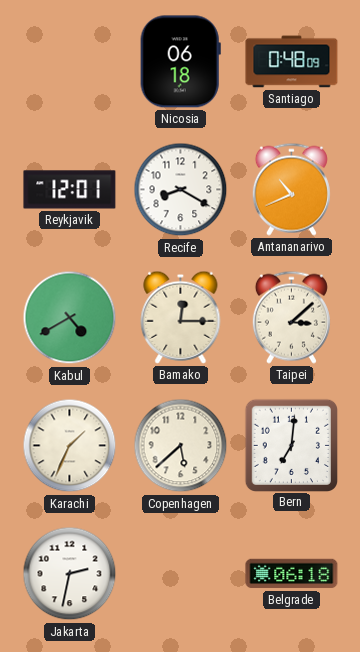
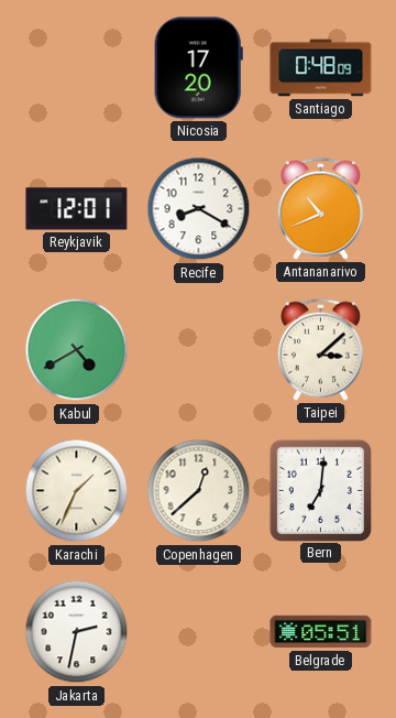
Nicosia: 06:18 -> 17:20
Bamako: 12:15 -> none
Copenhagen: 5:38 -> 12:38
Belgrade: 06:18 -> 05:51
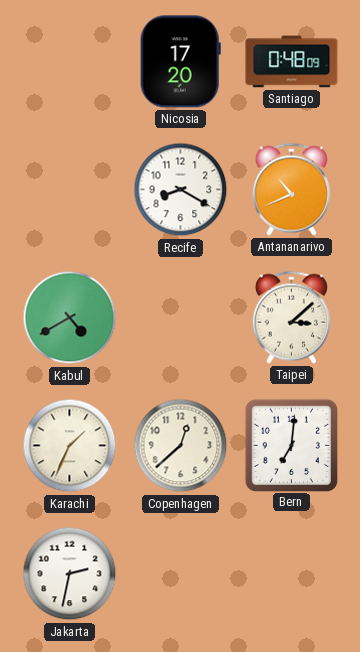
Reykjavik: 12:01 -> none
Belgrade: 05:51 -> none
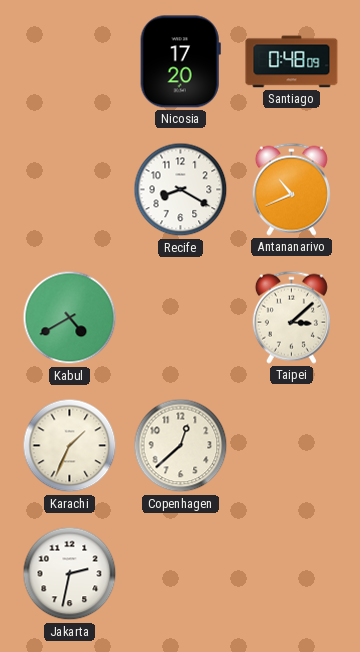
Bern: 7:01 -> none
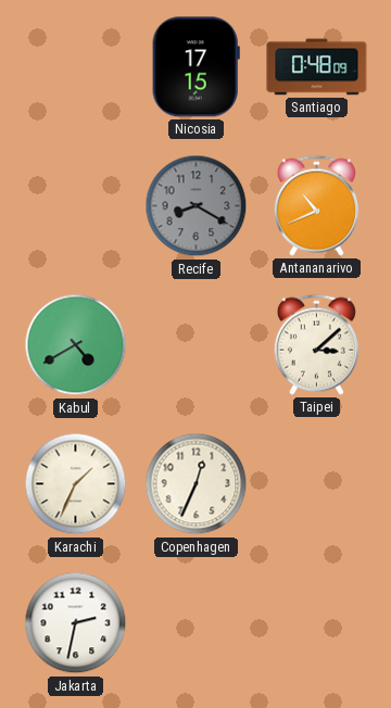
Nicosia: 17:20 -> 17:15
Recife dial: white -> grey
Copenhagen: 12:38 -> 12:34
